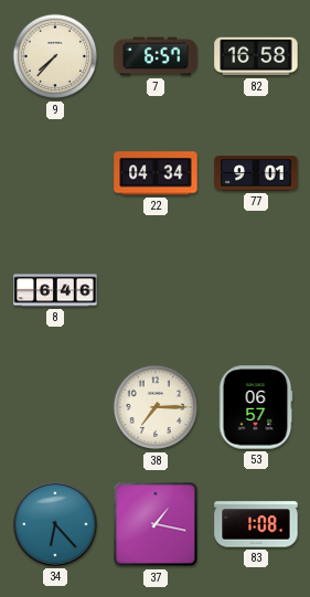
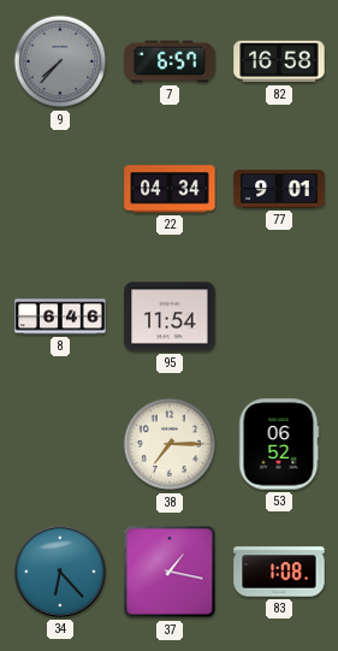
9 dial: cream -> grey
95: none -> 11:54
53: 06:57 -> 06:52
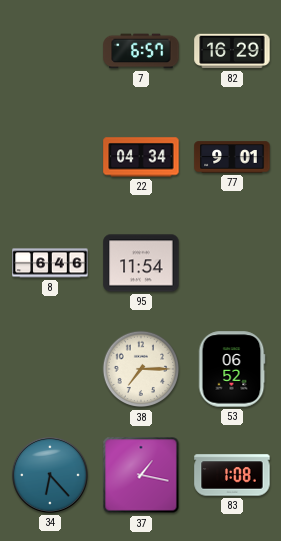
9: 7:37 -> none
82: 16:58 -> 16:29
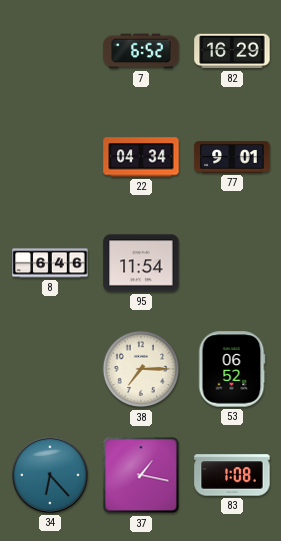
7: 6:57 -> 6:52
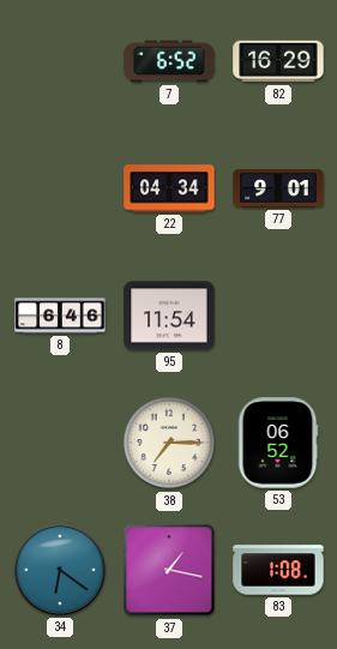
34: 6:23 -> 6:21
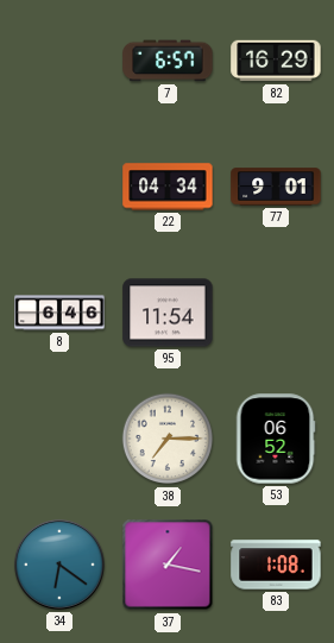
7: 6:52 -> 6:57
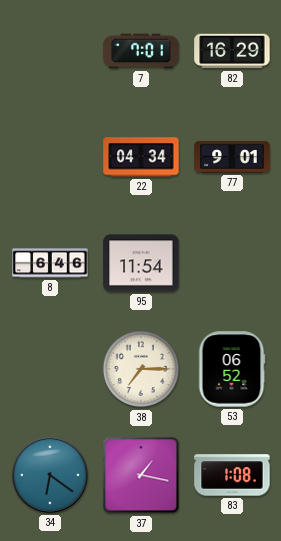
7: 6:57 -> 7:01
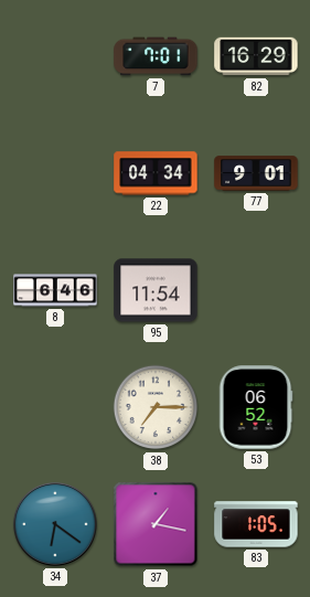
83: 1:08 -> 1:05
